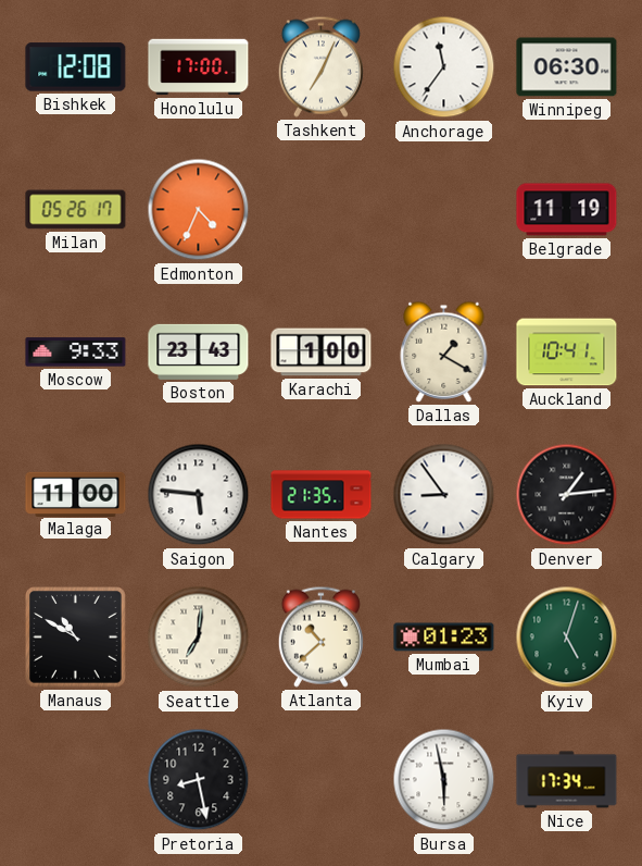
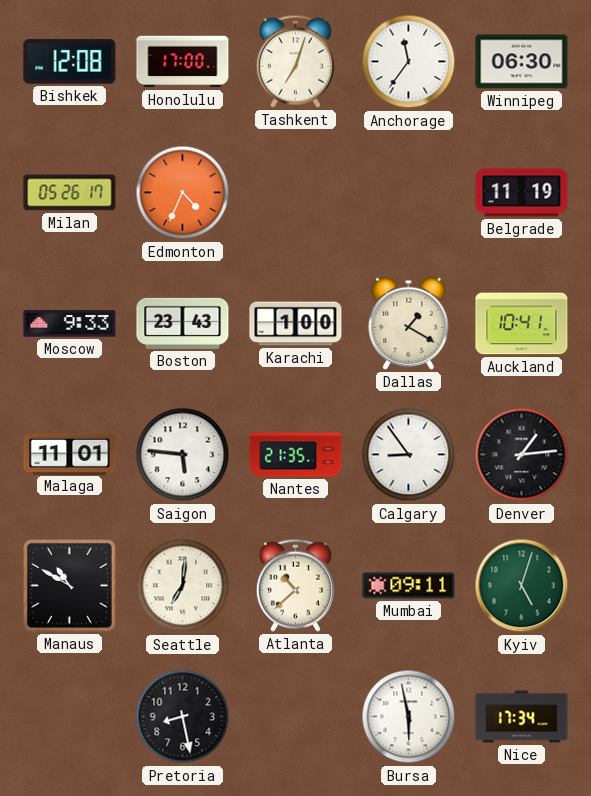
Tashkent: 7:04 -> 7:03
Malaga: 11:00 -> 11:01
Mumbai: 01:23 -> 09:11
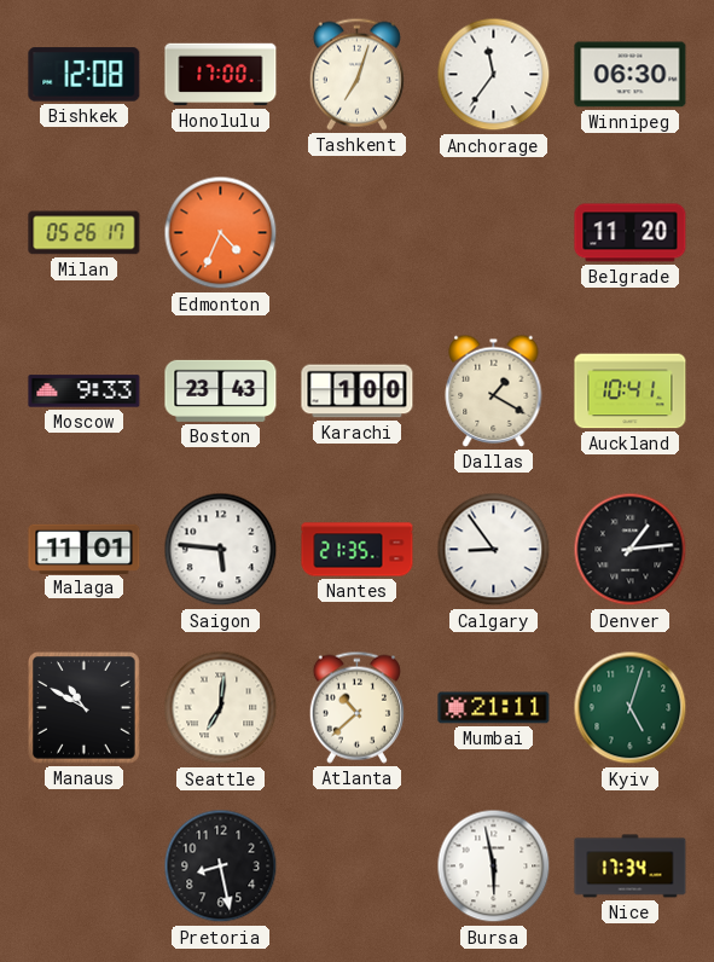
Belgrade: 11:19 -> 11:20
Mumbai: 09:11 -> 21:11
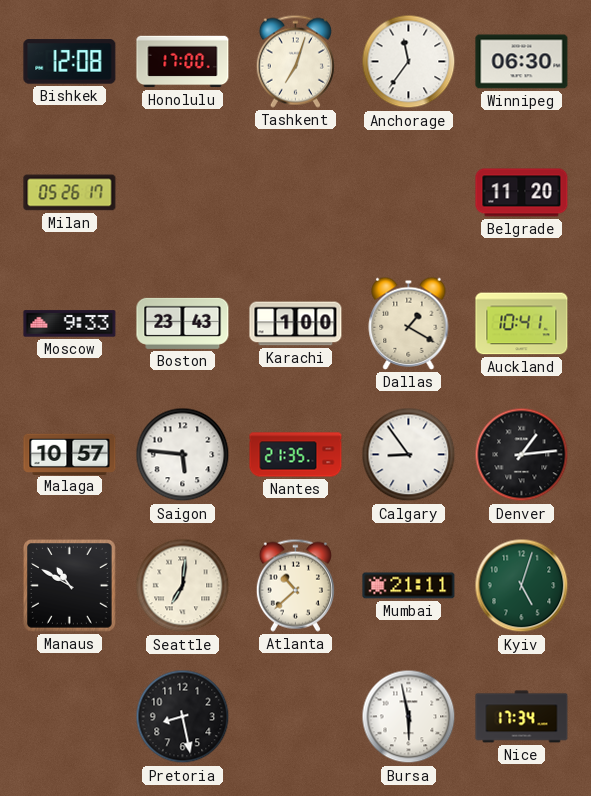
Edmonton: 4:34 -> none
Malaga: 11:01 -> 10:57
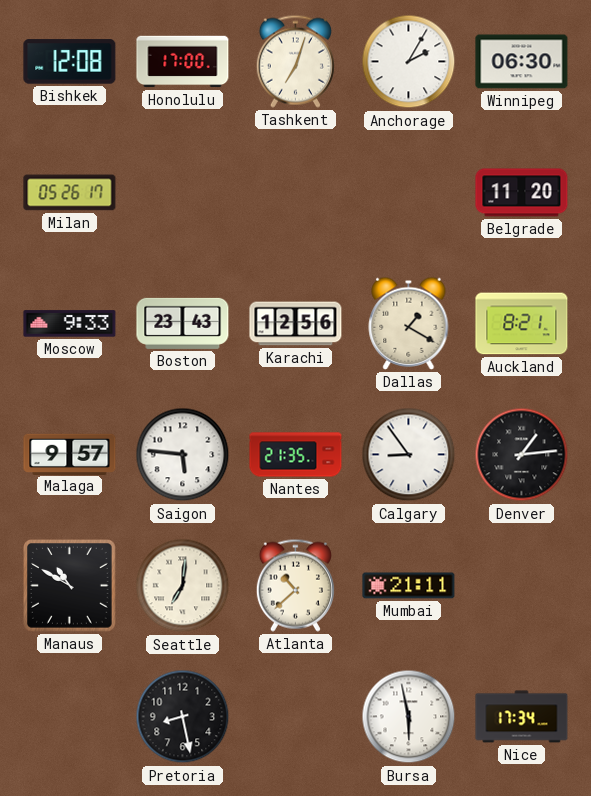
Anchorage: 11:36 -> 2:05
Karachi: 1:00 -> 12:56
Auckland: 10:41 -> 8:21
Malaga: 10:57 -> 9:57
Kyiv: 5:03 -> none
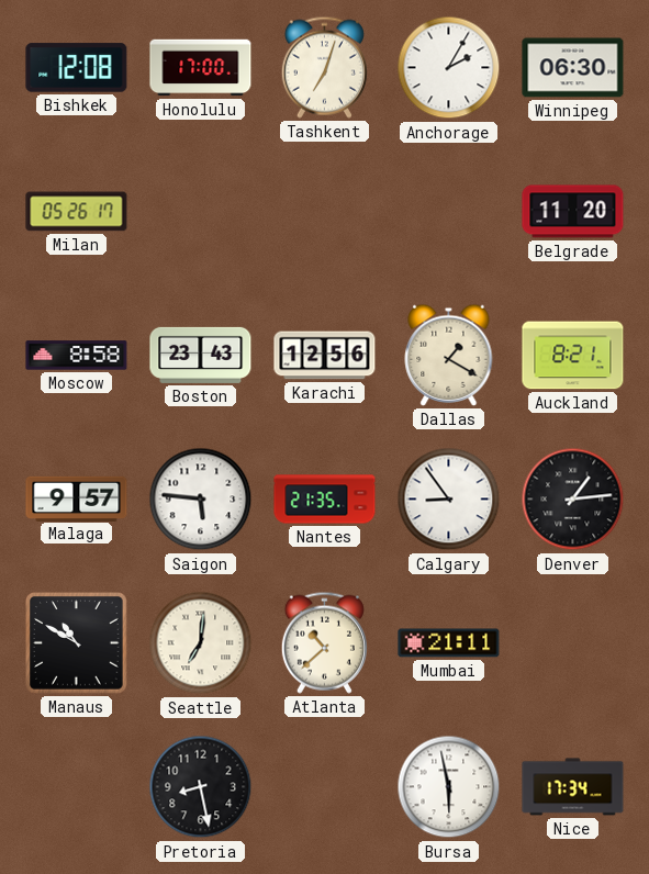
Moscow: 9:33 -> 8:58
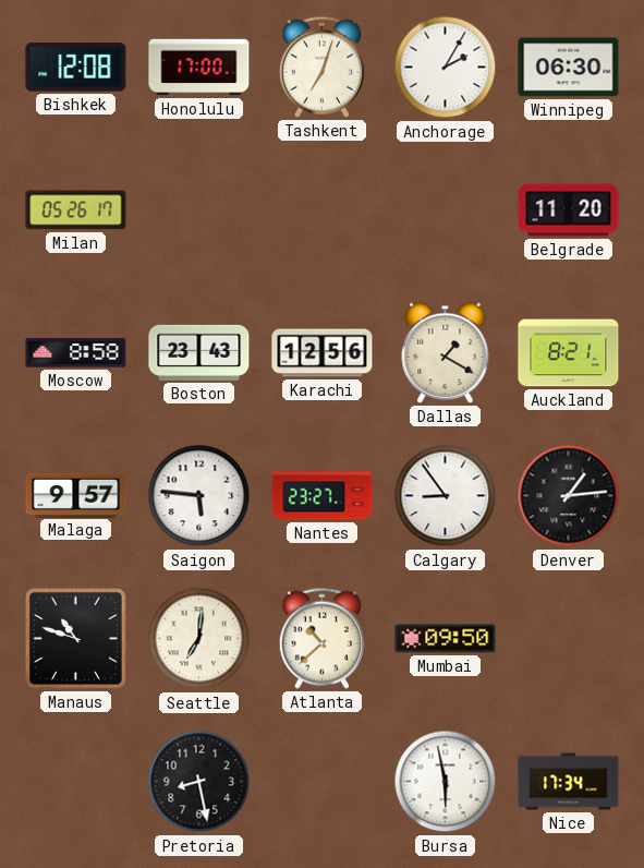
Nantes: 21:35 -> 23:27
Manaus: 10:50 -> 10:48
Mumbai: 21:11 -> 09:50
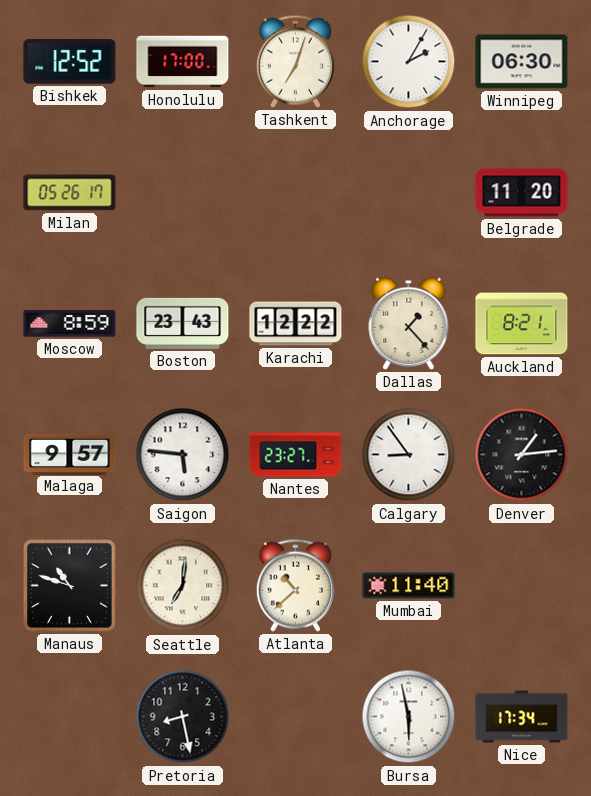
Bishkek: 12:08 -> 12:52
Moscow: 8:58 -> 8:59
Karachi: 12:56 -> 12:22
Dallas: 1:20 -> 1:23
Mumbai: 09:50 -> 11:40
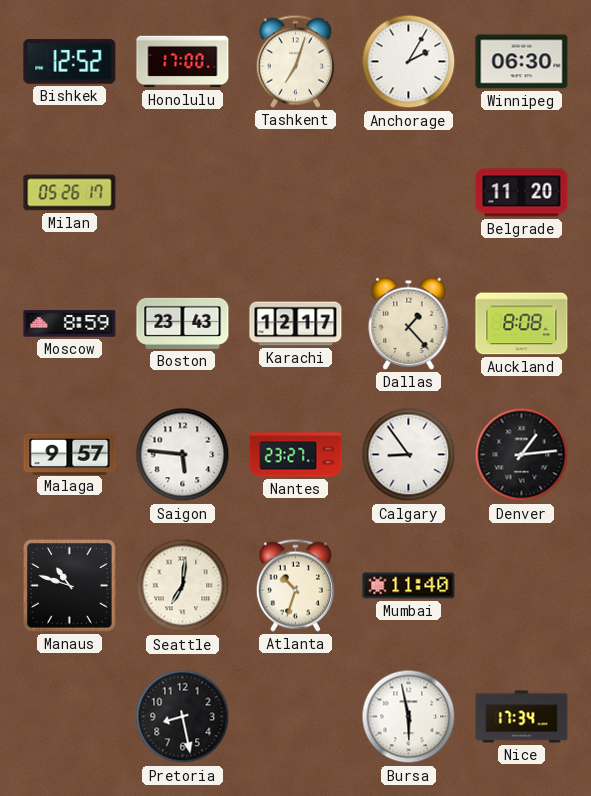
Karachi: 12:22 -> 12:17
Auckland: 8:21 -> 8:08
Atlanta: 10:38 -> 10:33
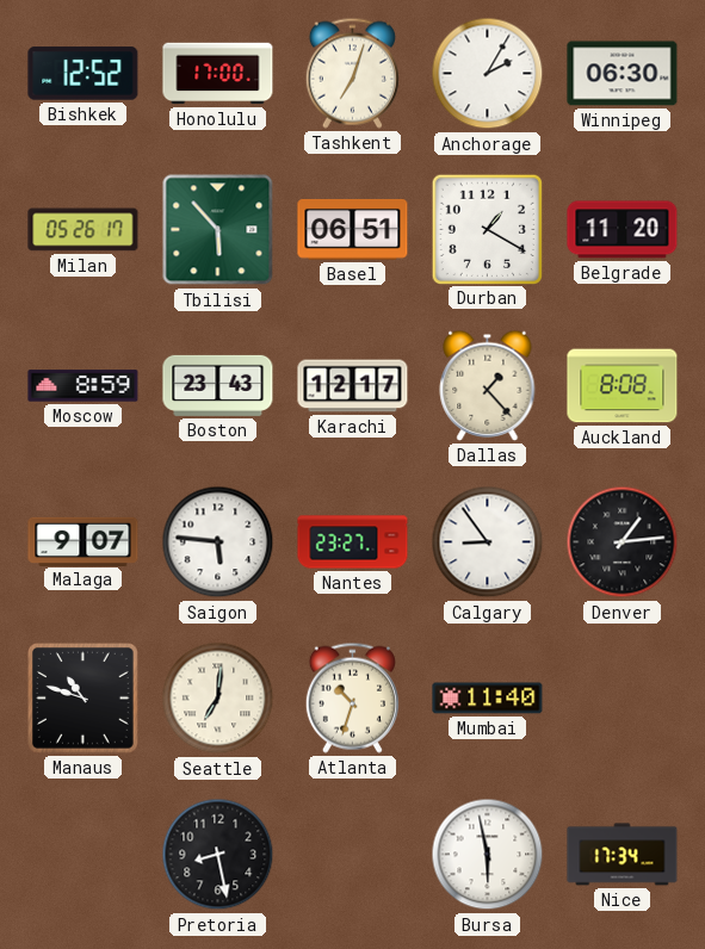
Tbilisi: none -> 5:53
Basel: none -> 06:51
Durban: none -> 1:20
Malaga: 9:57 -> 9:07
